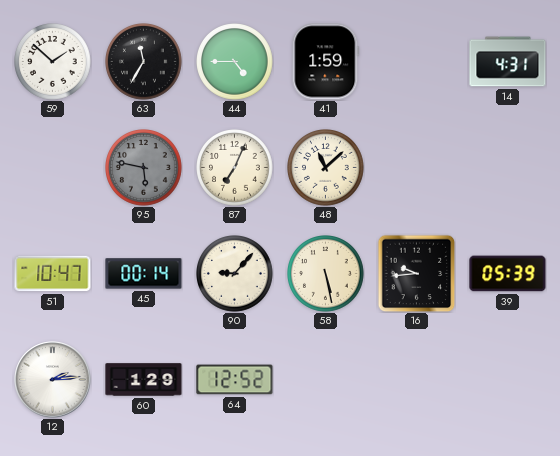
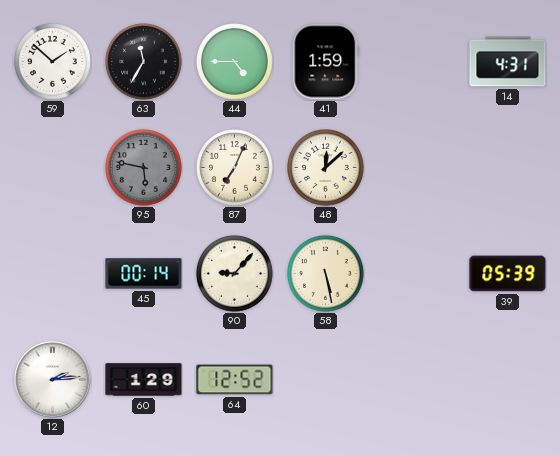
48: 11:08 -> 12:08
51: 10:47 -> none
16: 9:44 -> none
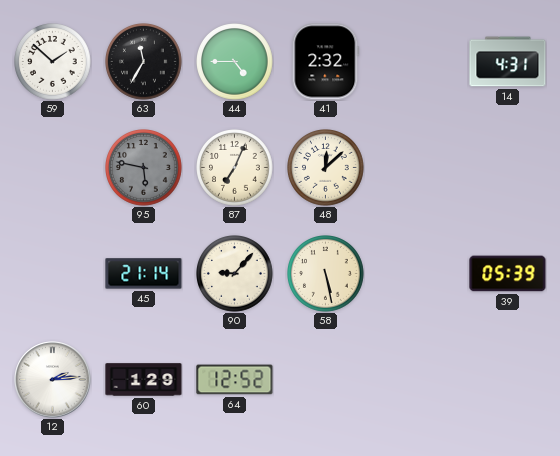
41: 1:59 -> 2:32
45: 00:14 -> 21:14
